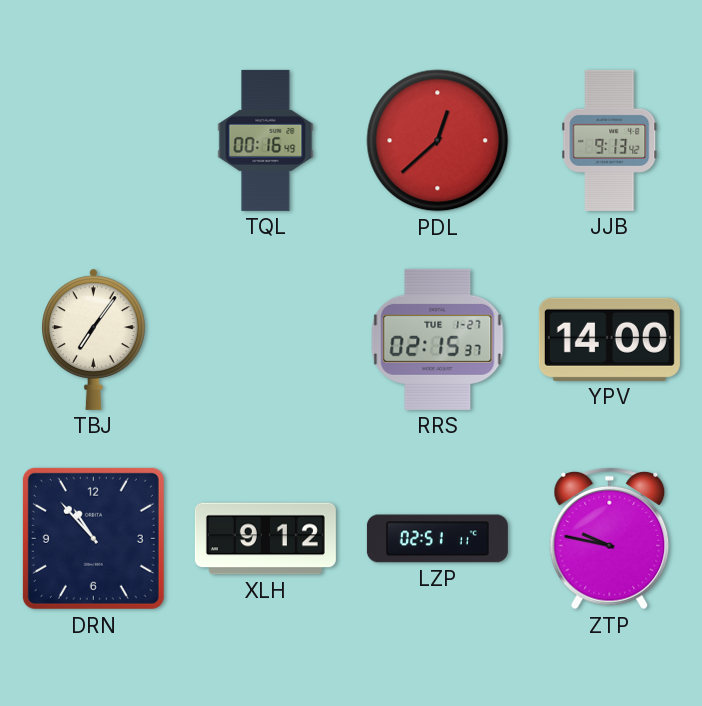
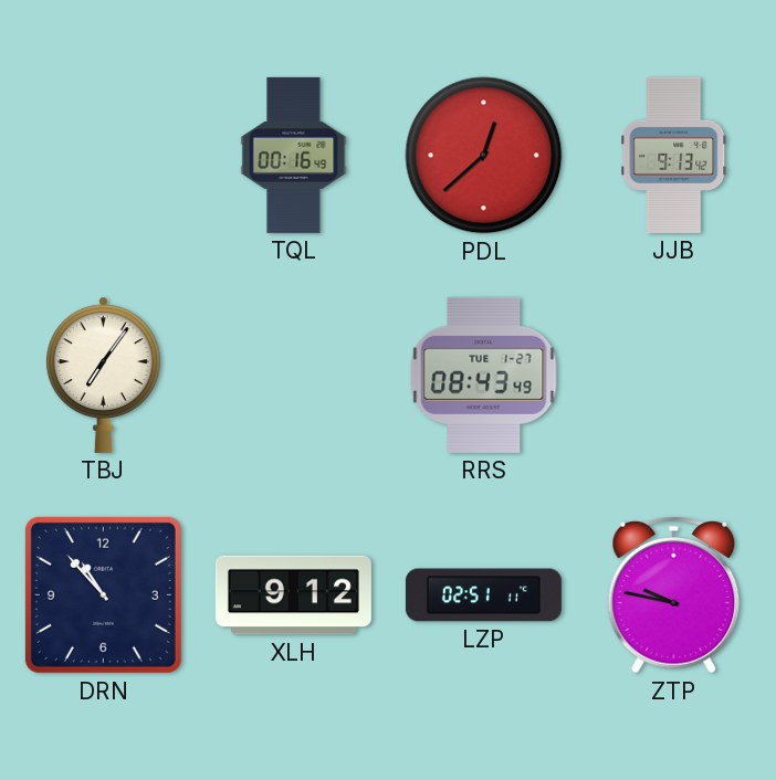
RRS: 02:15 -> 08:43
YPV: 14:00 -> none
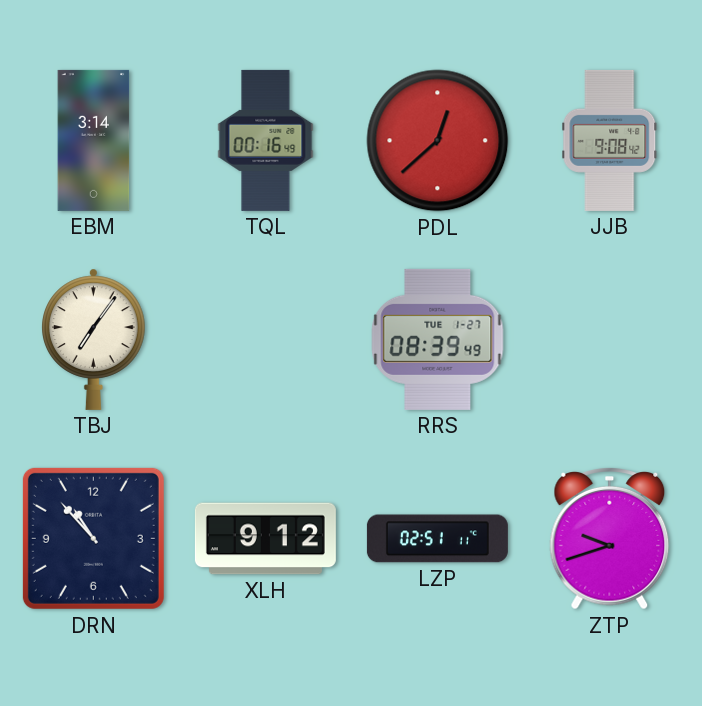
EBM: none -> 3:14
JJB: 9:13 -> 9:08
RRS: 08:43 -> 08:39
ZTP: 9:47 -> 9:42
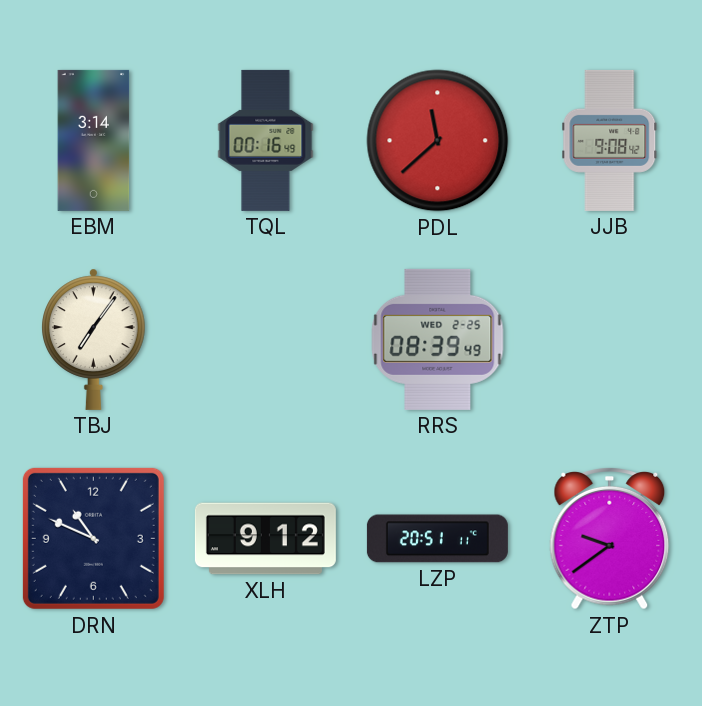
PDL: 12:38 -> 11:38
RRS date: TUE 1-27 -> WED 2-25
DRN: 10:53 -> 10:49
LZP: 02:51 -> 20:51
ZTP: 9:42 -> 9:39
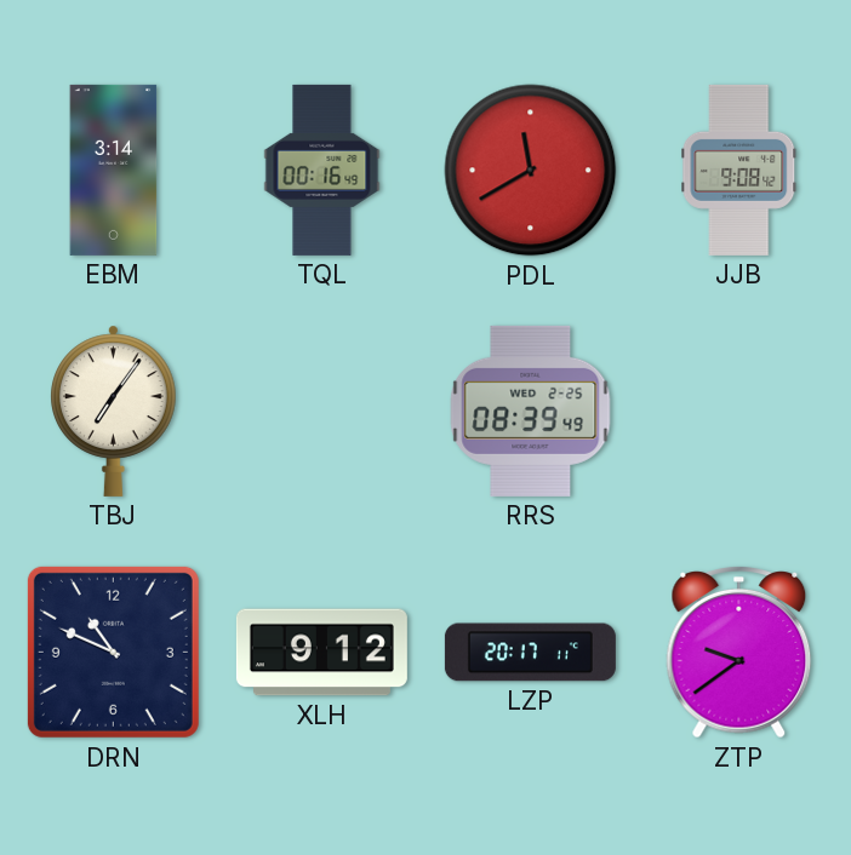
PDL: 11:38 -> 11:40
LZP: 20:51 -> 20:17
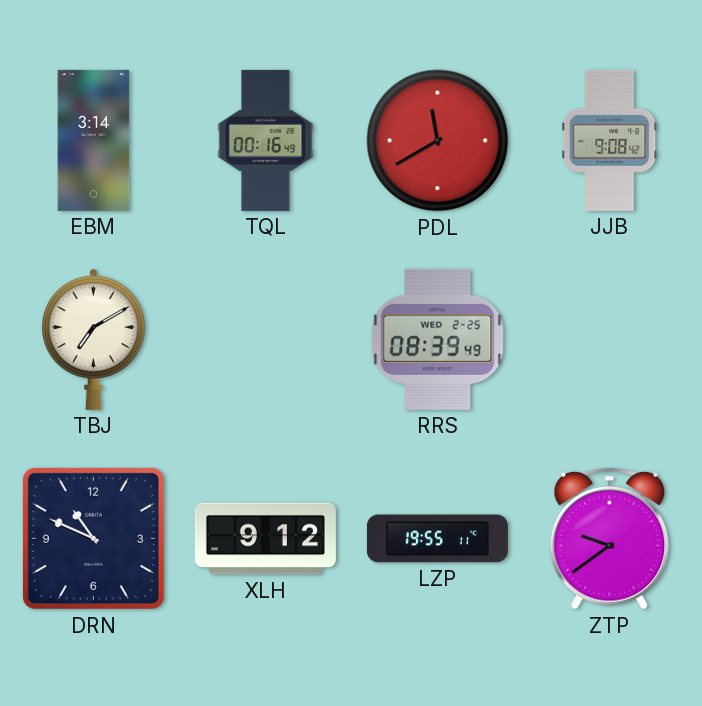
TBJ: 7:06 -> 7:10
LZP: 20:17 -> 19:55
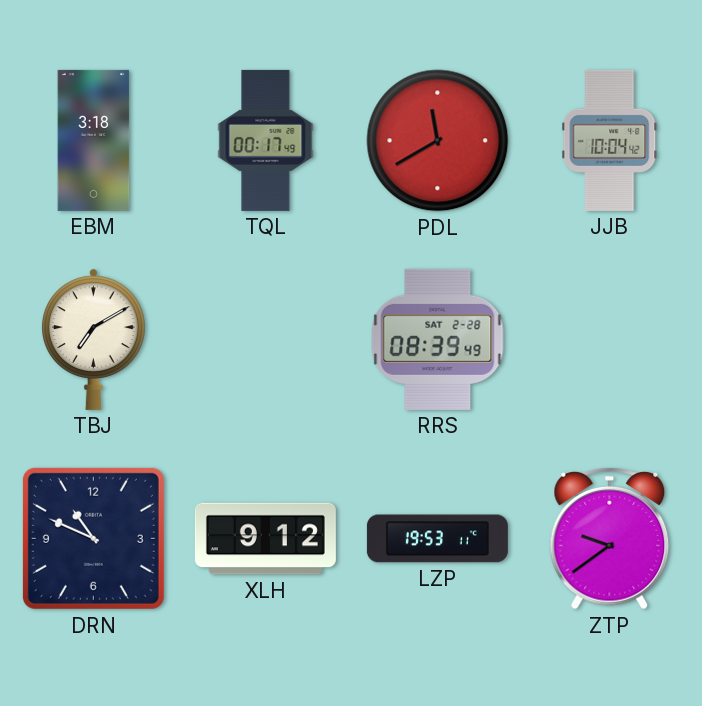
EBM: 3:14 -> 3:18
TQL: 00:16 -> 00:17
JJB: 9:08 -> 10:04
RRS date: WED 2-25 -> SAT 2-28
LZP: 19:55 -> 19:53
